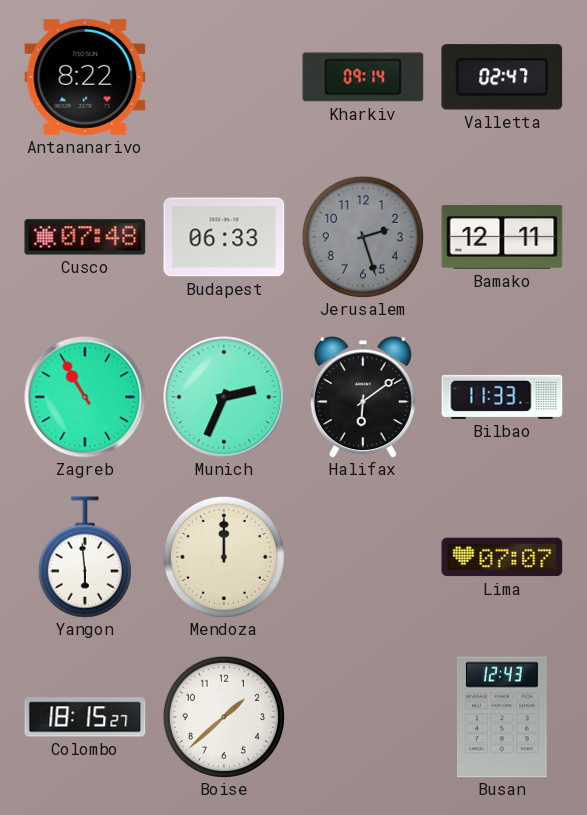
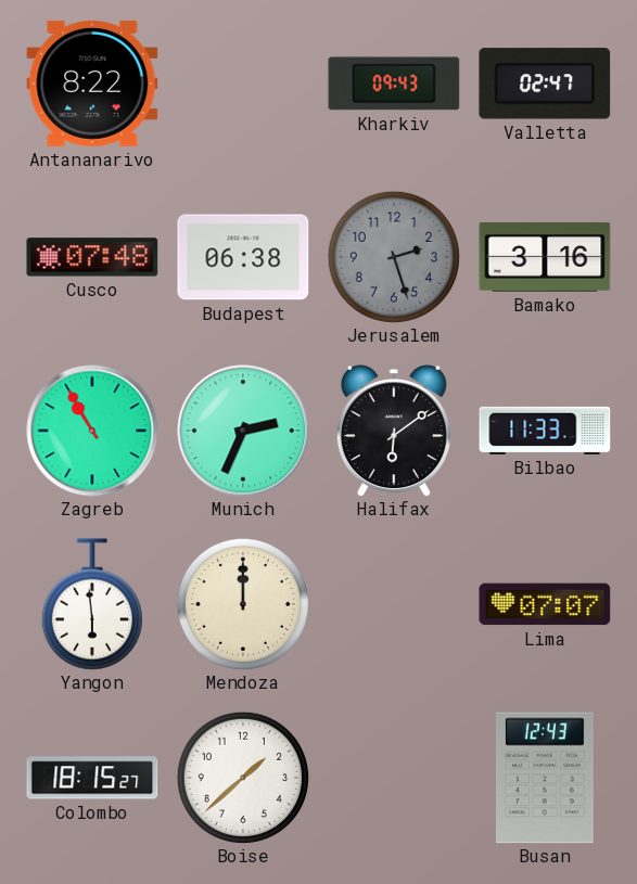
Kharkiv: 09:14 -> 09:43
Budapest: 06:33 -> 06:38
Bamako: 12:11 -> 3:16
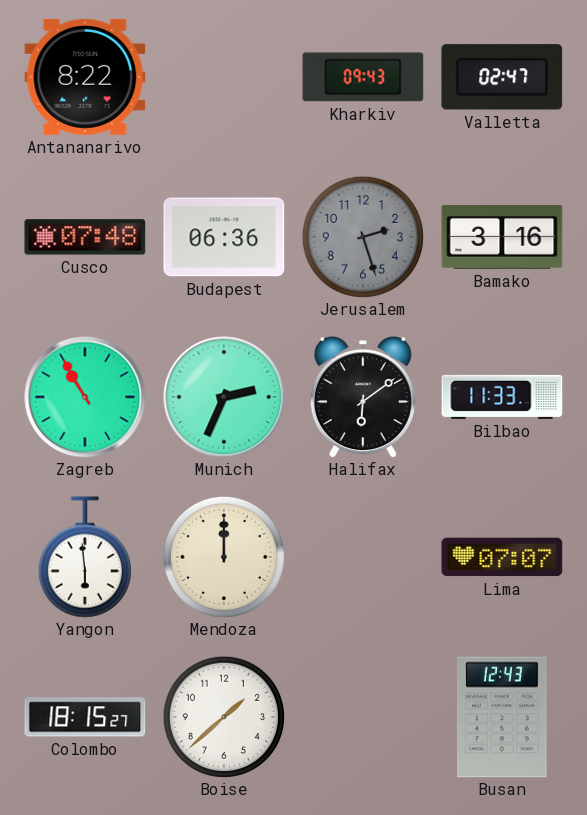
Budapest: 06:38 -> 06:36
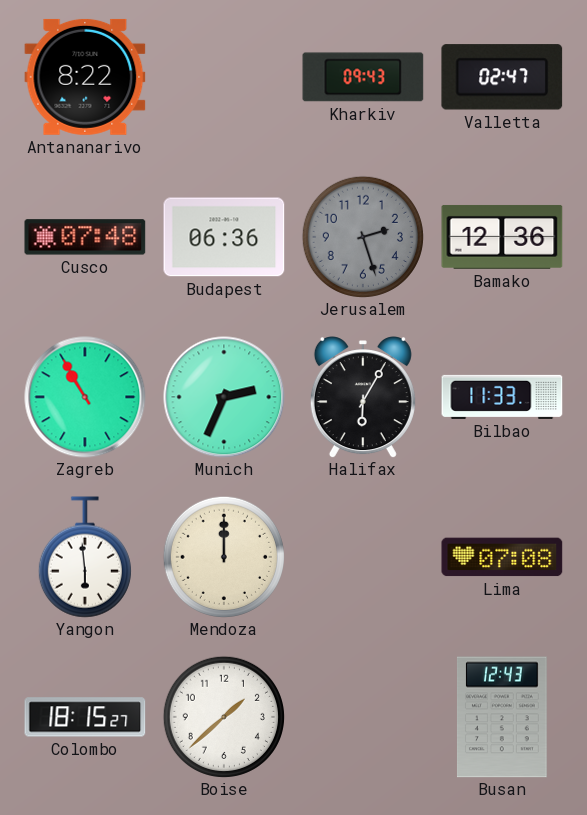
Bamako: 3:16 -> 12:36
Halifax: 6:09 -> 6:05
Lima: 07:07 -> 07:08
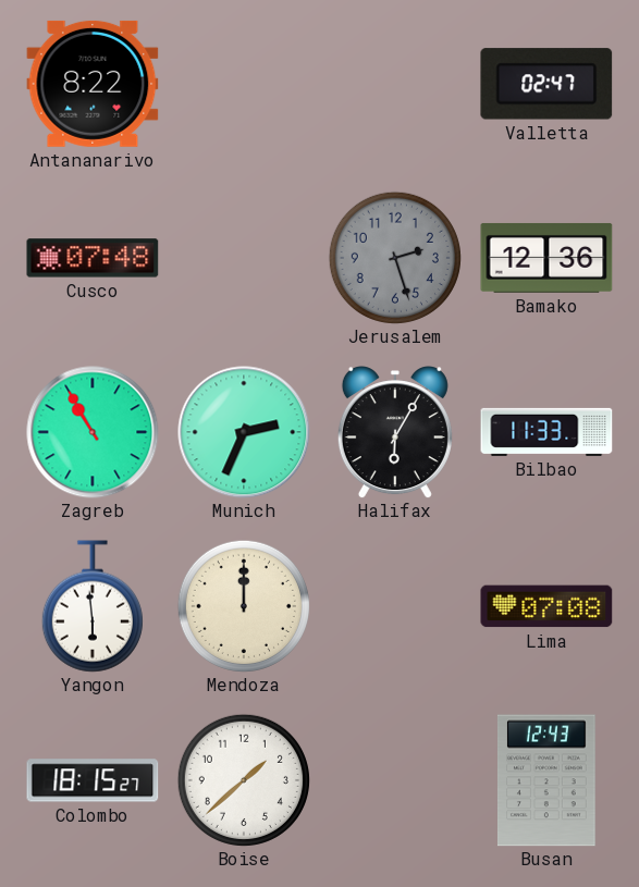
Kharkiv: 09:43 -> none
Budapest: 06:36 -> none
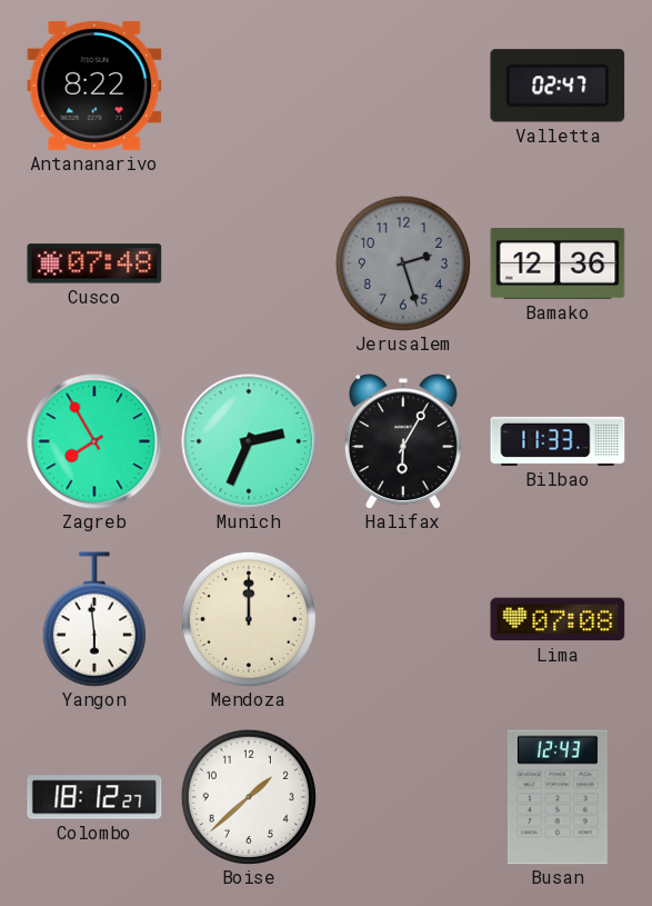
Zagreb: 10:55 -> 7:55
Colombo: 18:15 -> 18:12
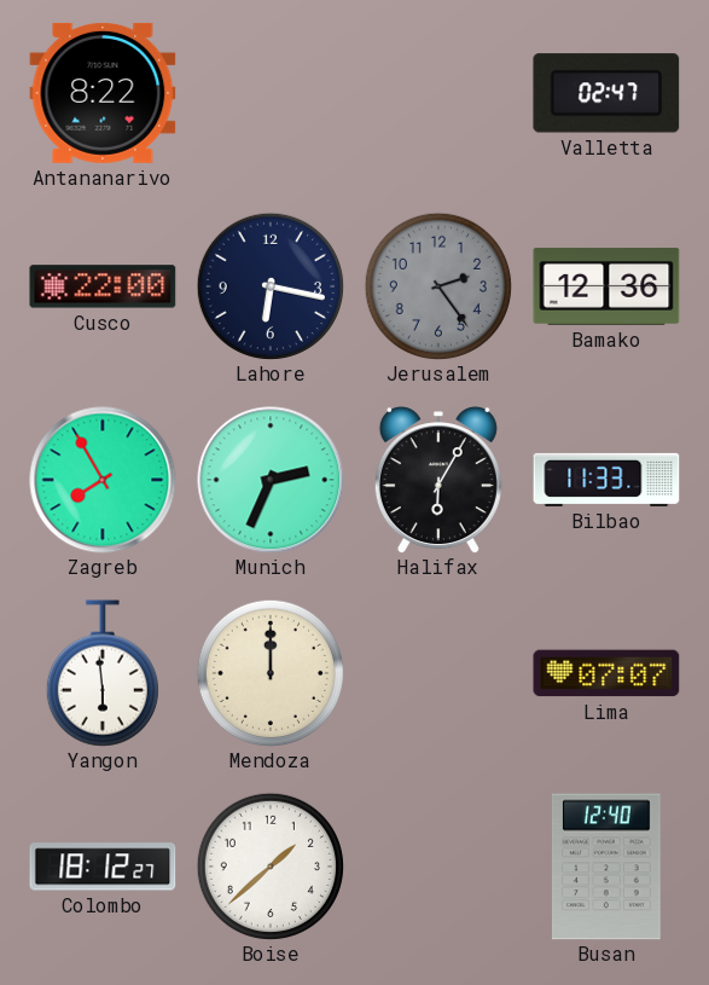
Cusco: 07:48 -> 22:00
Lahore: none -> 6:17
Jerusalem: 2:27 -> 2:24
Lima: 07:08 -> 07:07
Busan: 12:43 -> 12:40
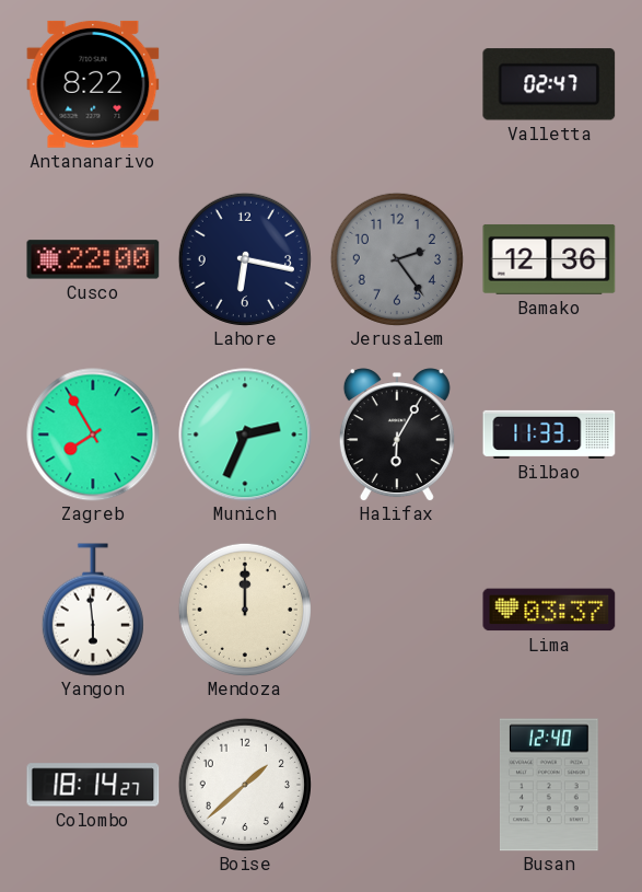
Lima: 07:07 -> 03:37
Colombo: 18:12 -> 18:14
